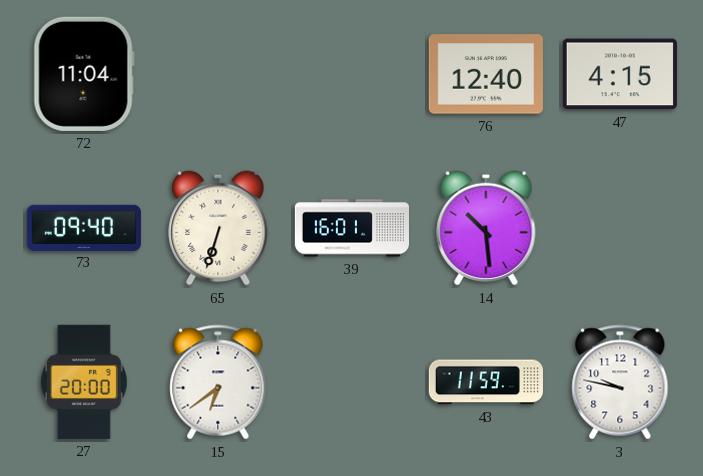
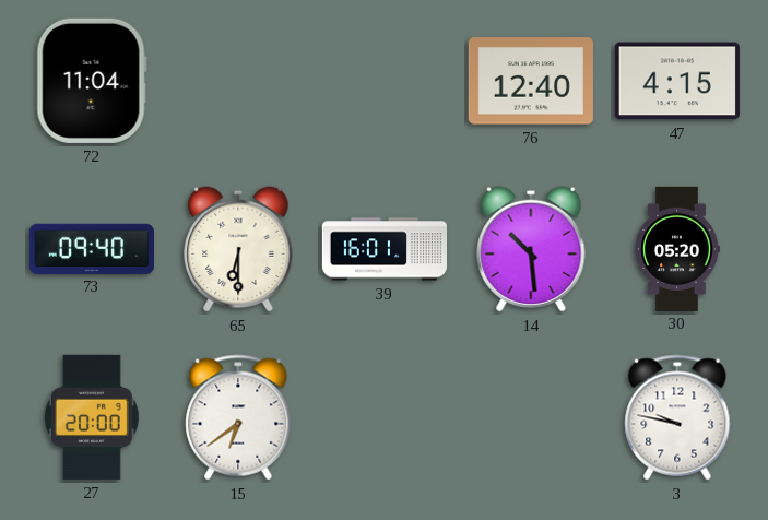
65: 6:33 -> 6:30
30: none -> 05:20
43: 11:59 -> none
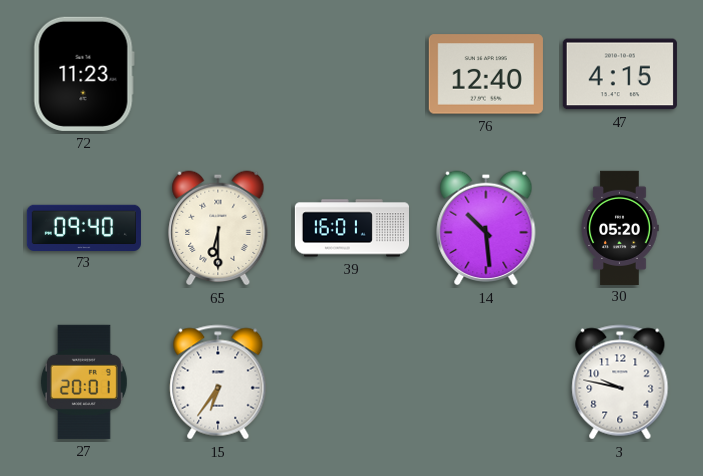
72: 11:04 -> 11:23
27: 20:00 -> 20:01
15: 6:39 -> 6:36
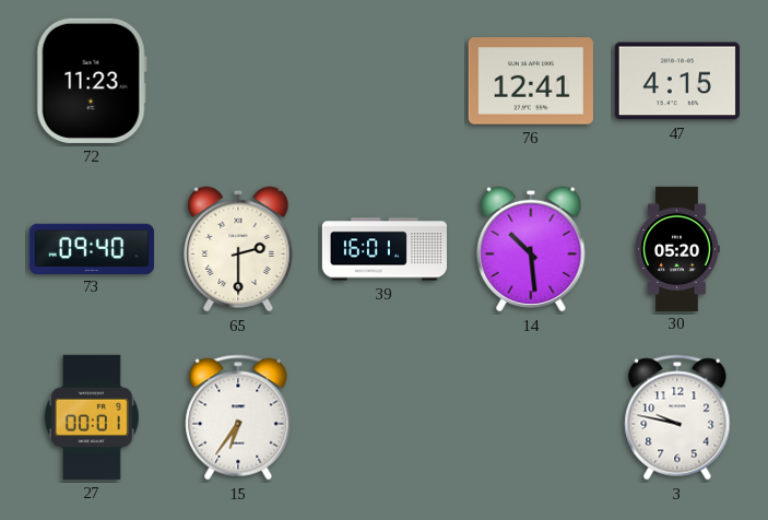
76: 12:40 -> 12:41
65: 6:30 -> 2:30
27: 20:01 -> 00:01
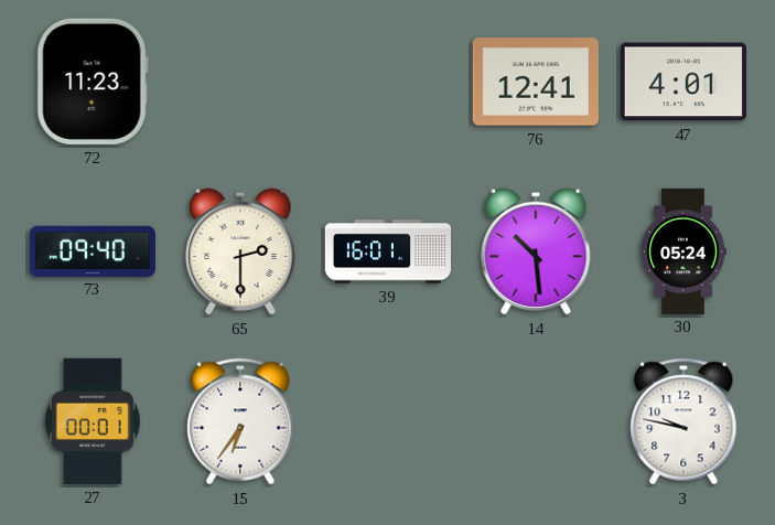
47: 4:15 -> 4:01
30: 05:20 -> 05:24
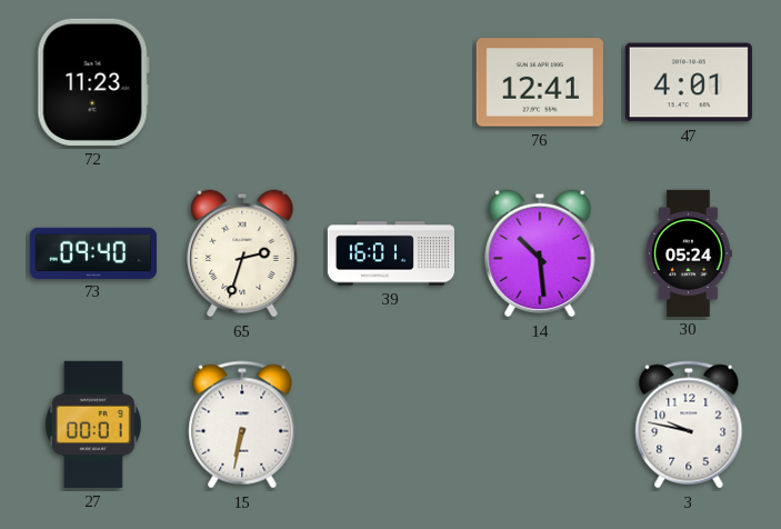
65: 2:30 -> 2:33
15: 6:36 -> 6:32
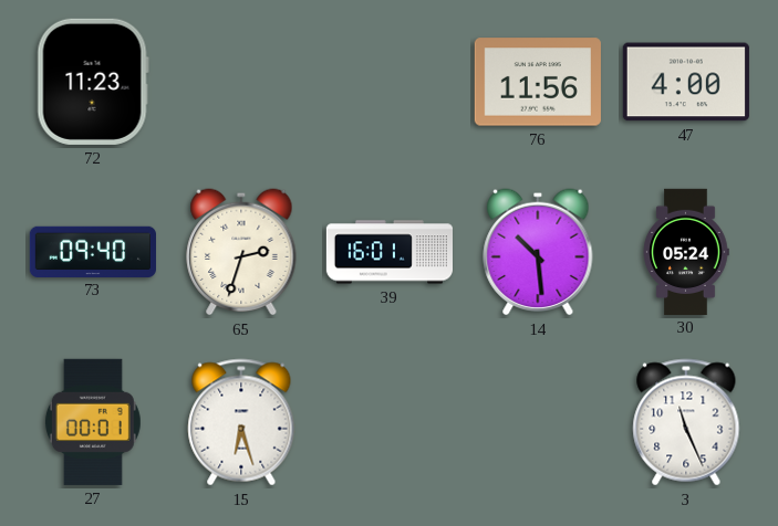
76: 12:41 -> 11:56
47: 4:01 -> 4:00
15: 6:32 -> 6:27
3: 9:47 -> 11:26
